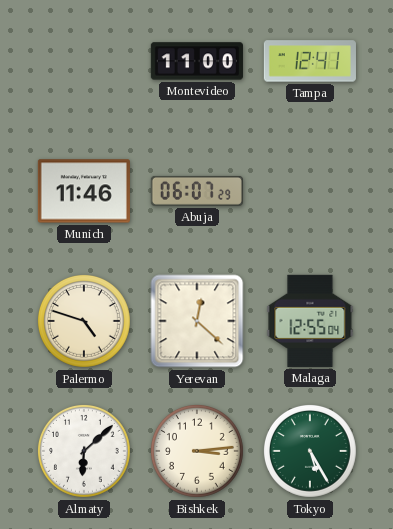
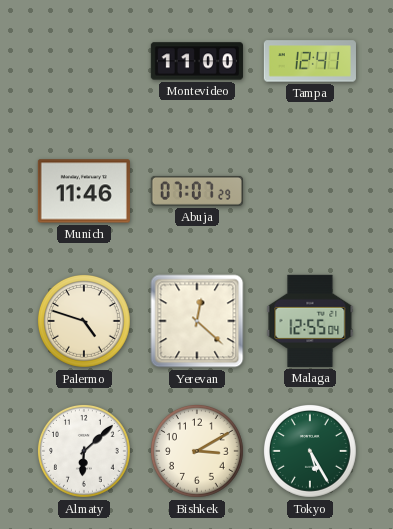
Abuja: 06:07 -> 07:07
Bishkek: 3:14 -> 3:10
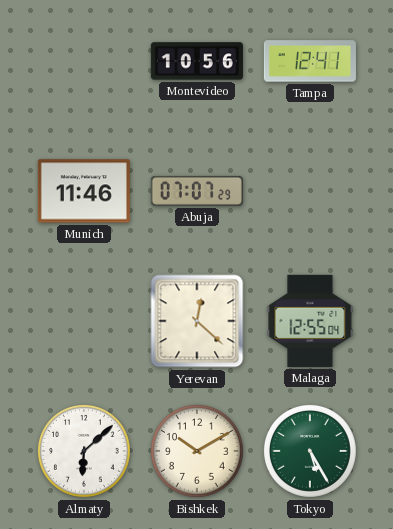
Montevideo: 11:00 -> 10:56
Palermo: 4:48 -> none
Bishkek: 3:10 -> 10:10
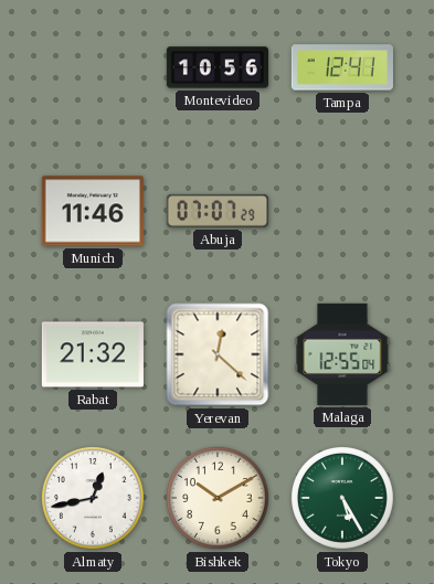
Rabat: none -> 21:32
Almaty: 6:08 -> 12:43
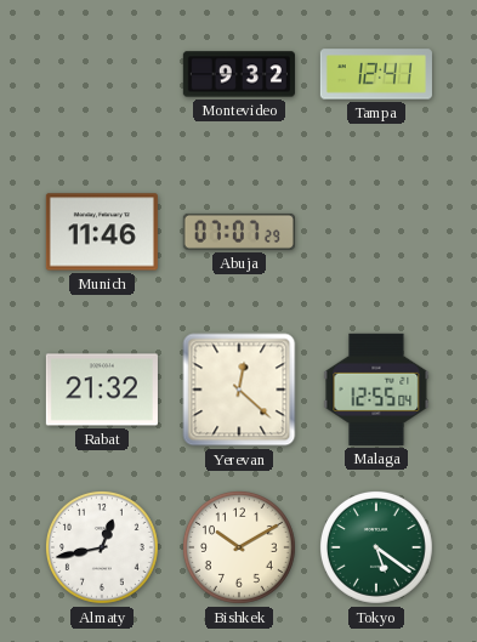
Montevideo: 10:56 -> 9:32
Tokyo: 5:25 -> 5:21
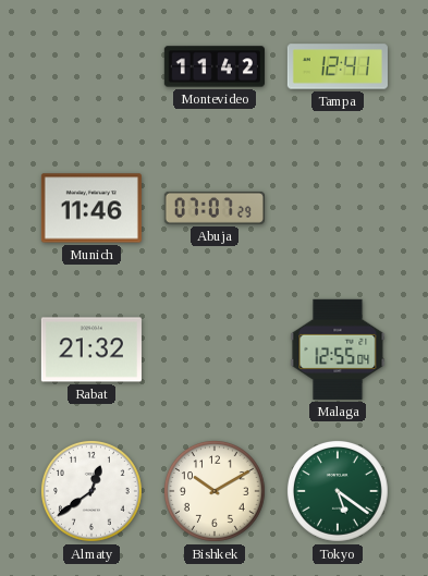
Montevideo: 9:32 -> 11:42
Yerevan: 12:22 -> none
Almaty: 12:43 -> 12:39
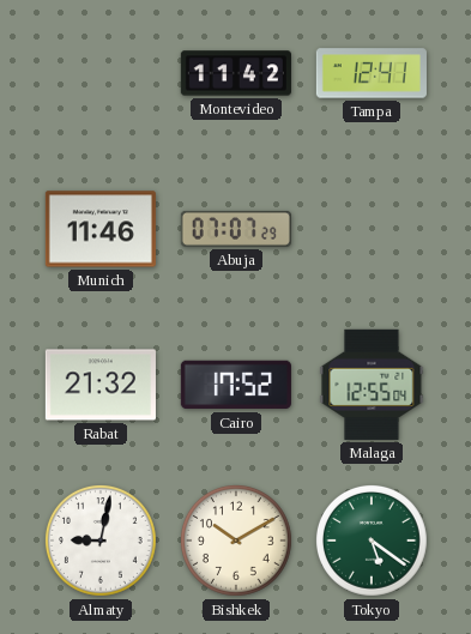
Cairo: none -> 17:52
Almaty: 12:39 -> 9:02
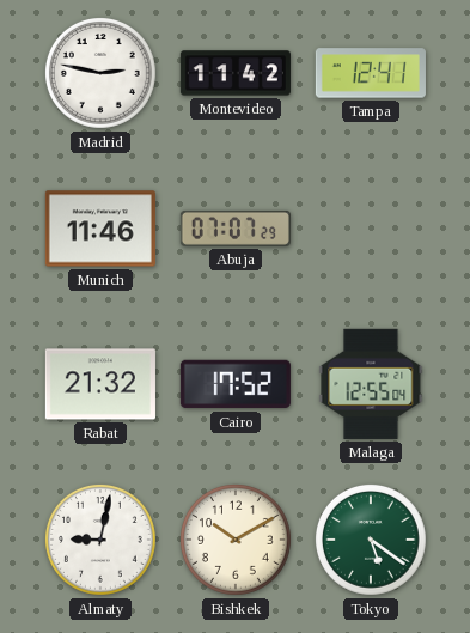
Madrid: none -> 2:47
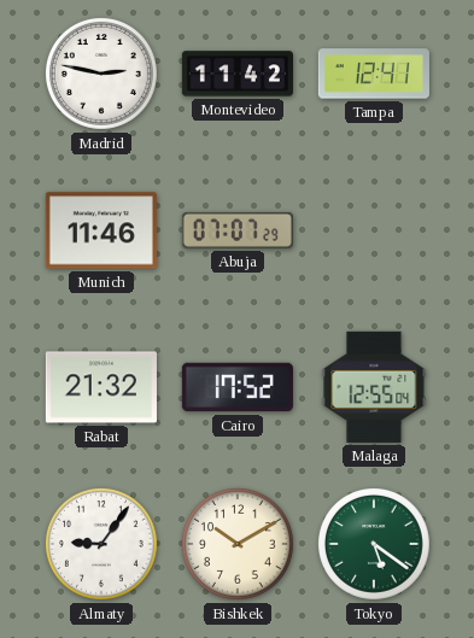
Almaty: 9:02 -> 9:06
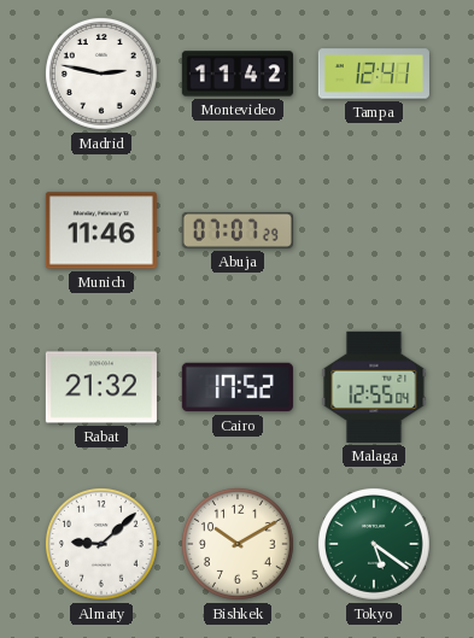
Almaty: 9:06 -> 9:08
